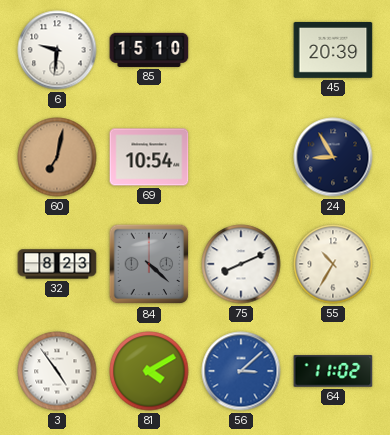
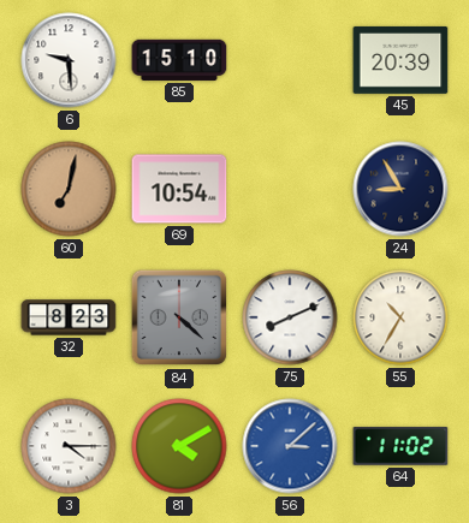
6: 9:31 -> 9:29
3: 4:54 -> 4:15
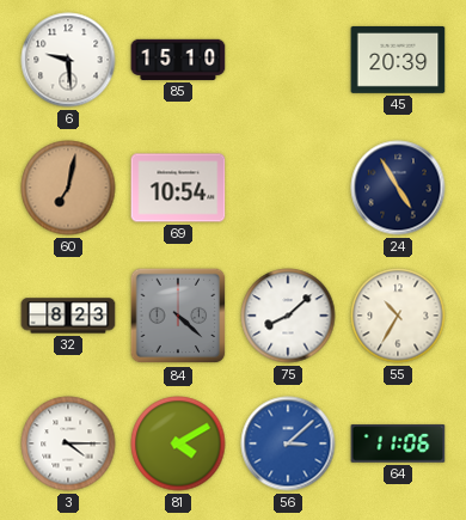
24: 8:55 -> 4:55
75: 8:11 -> 8:08
64: 11:02 -> 11:06
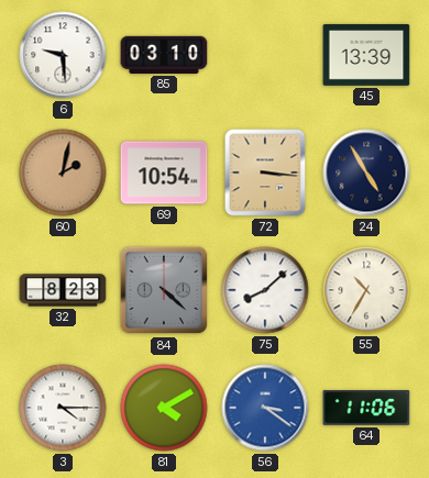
85: 15:10 -> 03:10
45: 20:39 -> 13:39
60: 7:02 -> 2:02
72: none -> 3:16
56: 3:08 -> 3:21
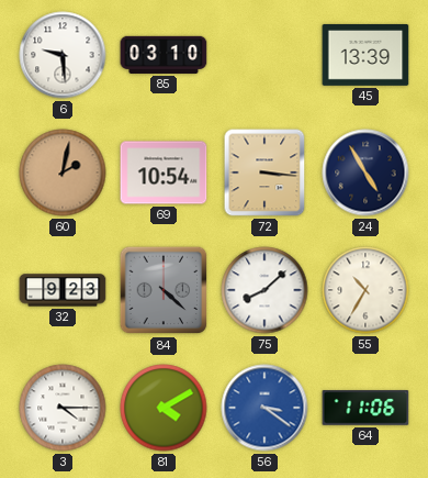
32: 8:23 -> 9:23
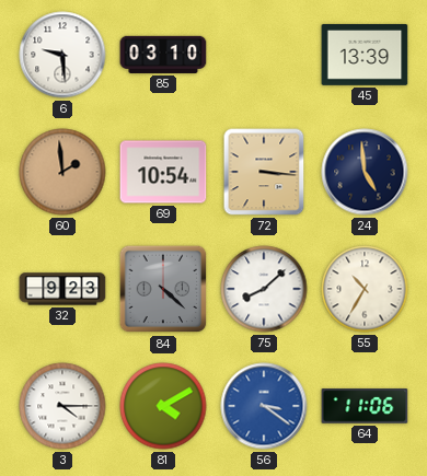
60: 2:02 -> 1:59
24: 4:55 -> 4:59
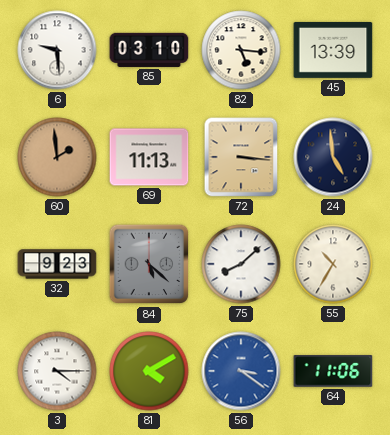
82: none -> 5:16
69: 10:54 -> 11:13
84: 4:22 -> 5:22
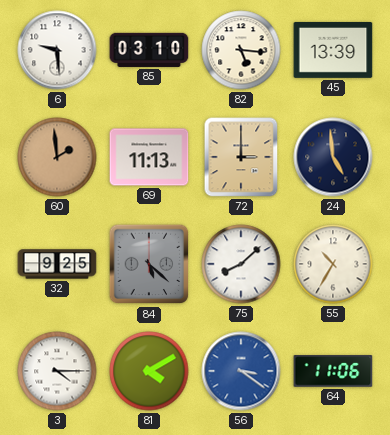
72: 3:16 -> 3:00
32: 9:23 -> 9:25
